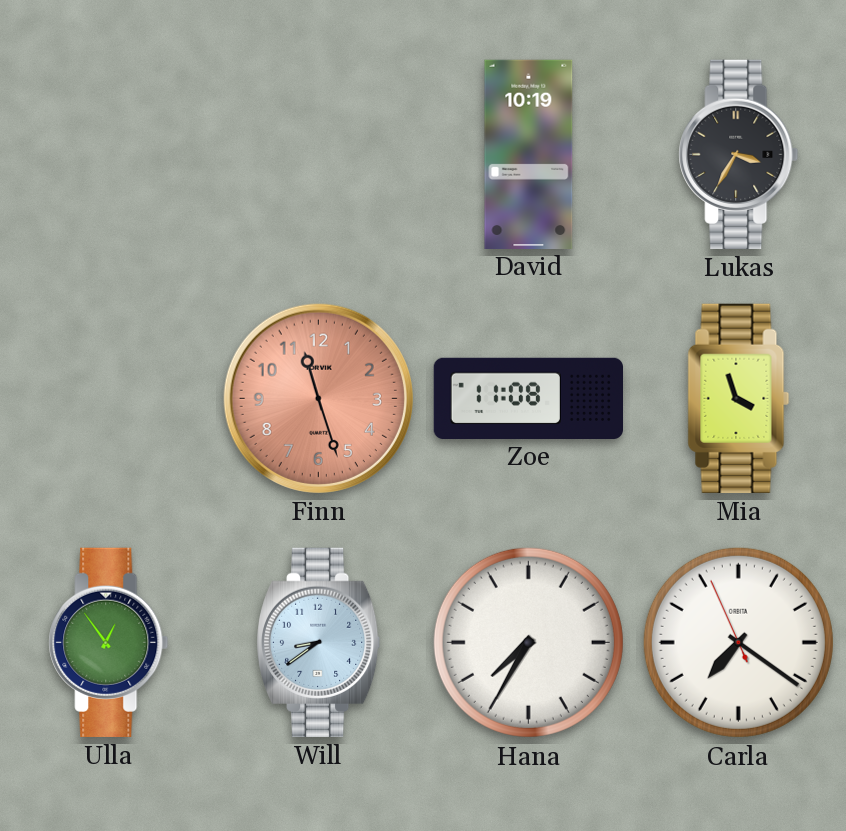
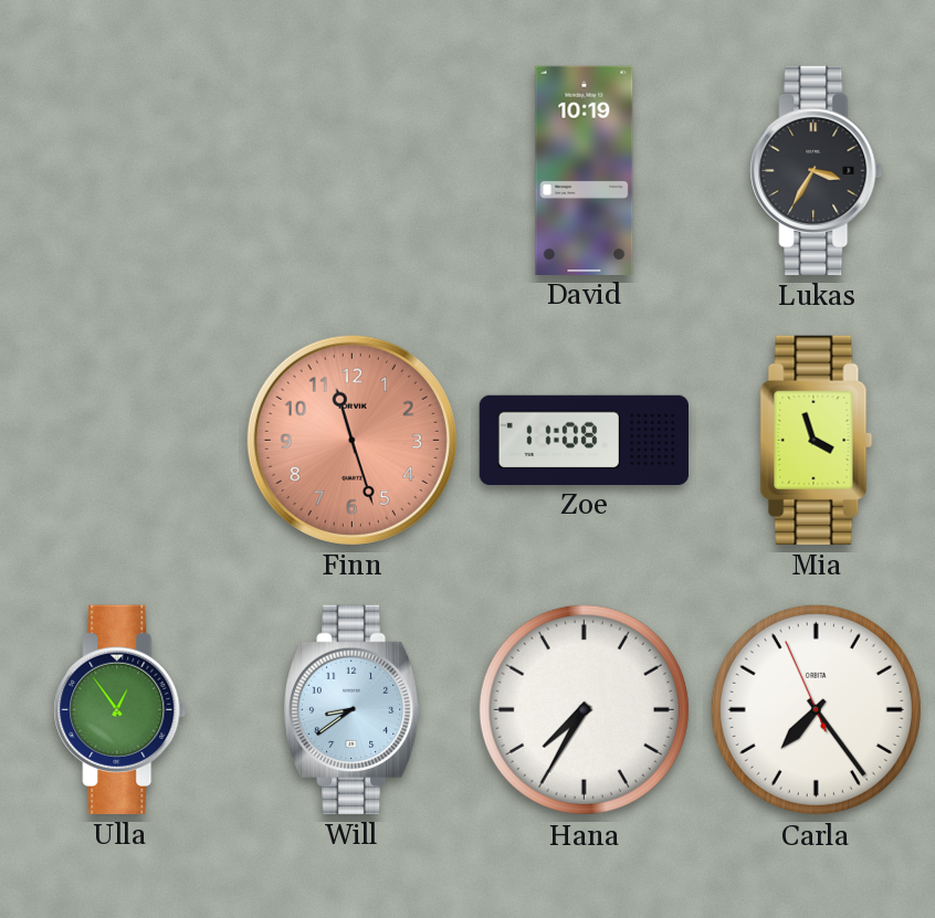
Carla: 7:20 -> 7:23
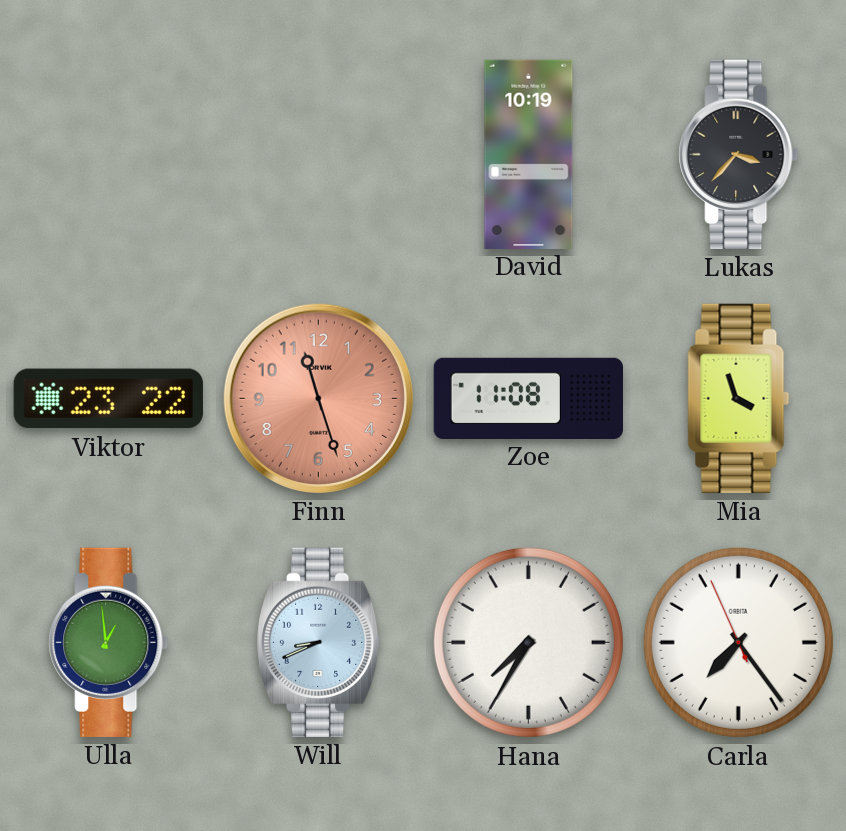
Lukas: 3:35 -> 3:37
Viktor: none -> 23:22
Ulla: 12:54 -> 12:59
Will: 8:39 -> 8:41
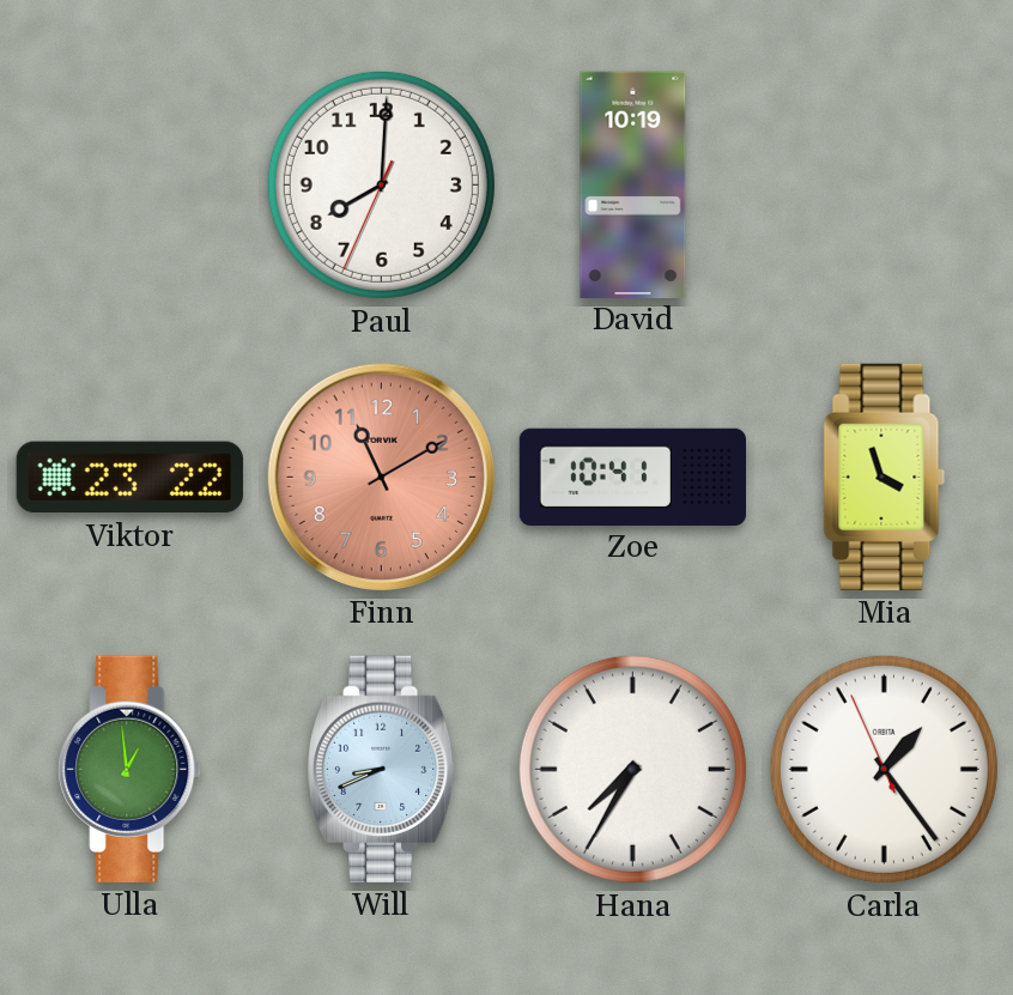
Paul: none -> 8:00
Lukas: 3:37 -> none
Finn: 11:27 -> 11:10
Zoe: 11:08 -> 10:41
Carla: 7:23 -> 1:23
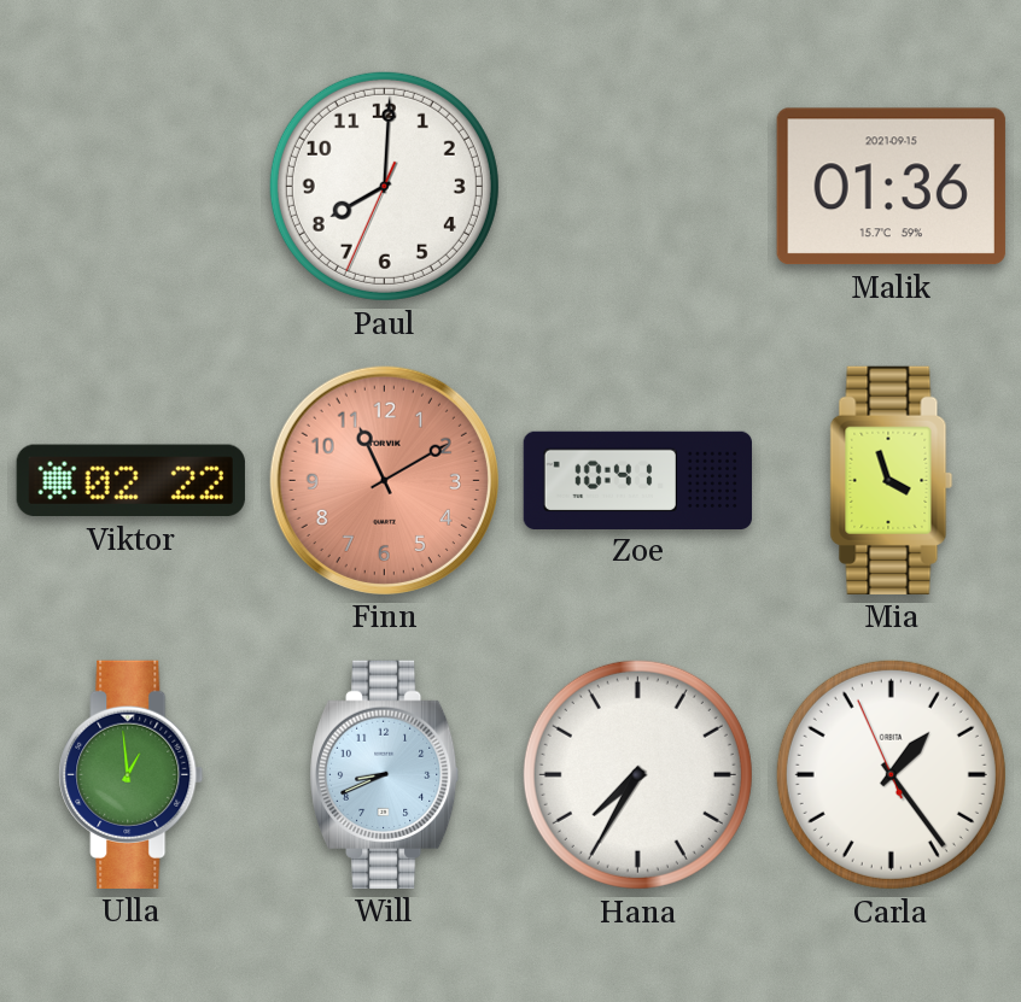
David: 10:19 -> none
Malik: none -> 01:36
Viktor: 23:22 -> 02:22
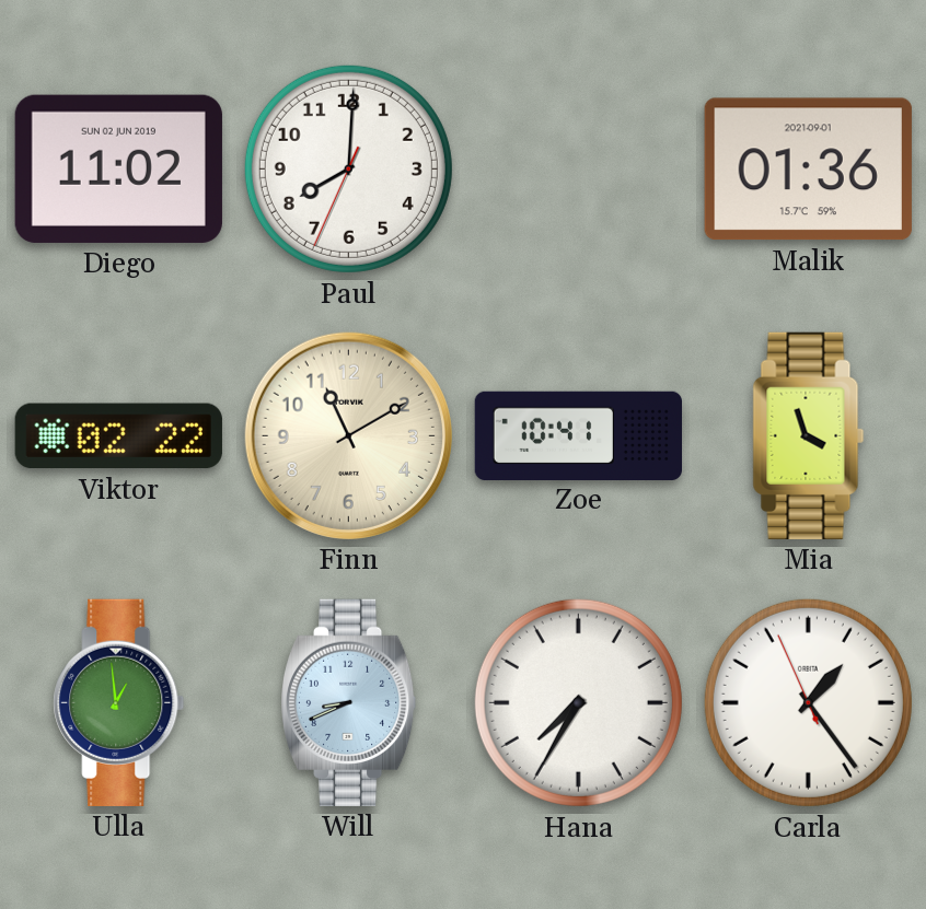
Diego: none -> 11:02
Malik date: 2021-09-15 -> 2021-09-01
Finn dial: salmon -> cream
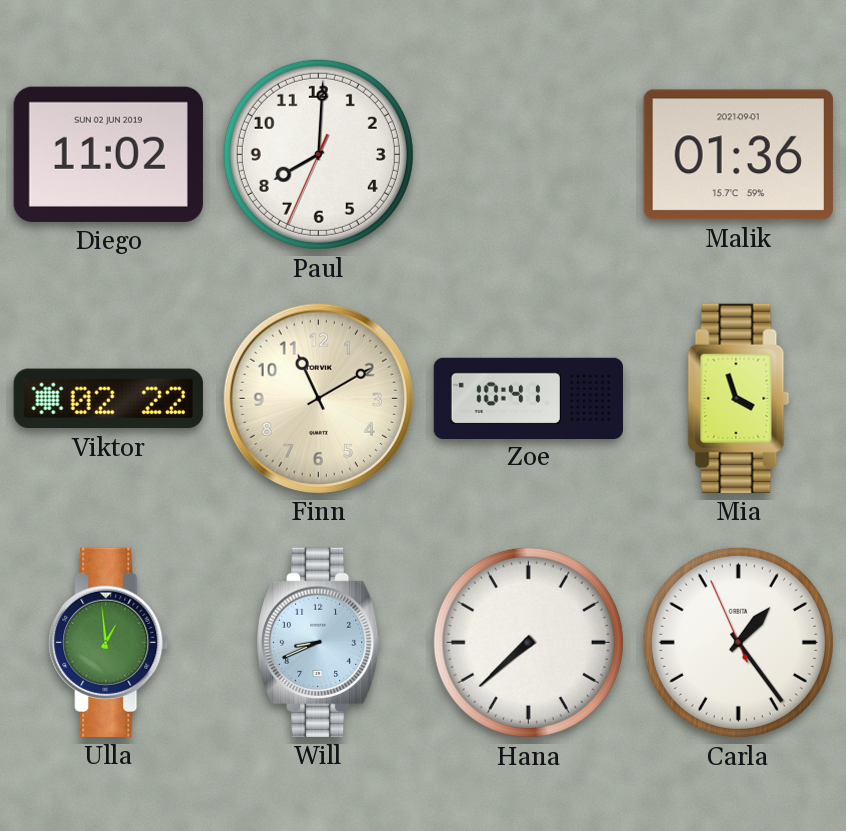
Hana: 7:35 -> 7:38
